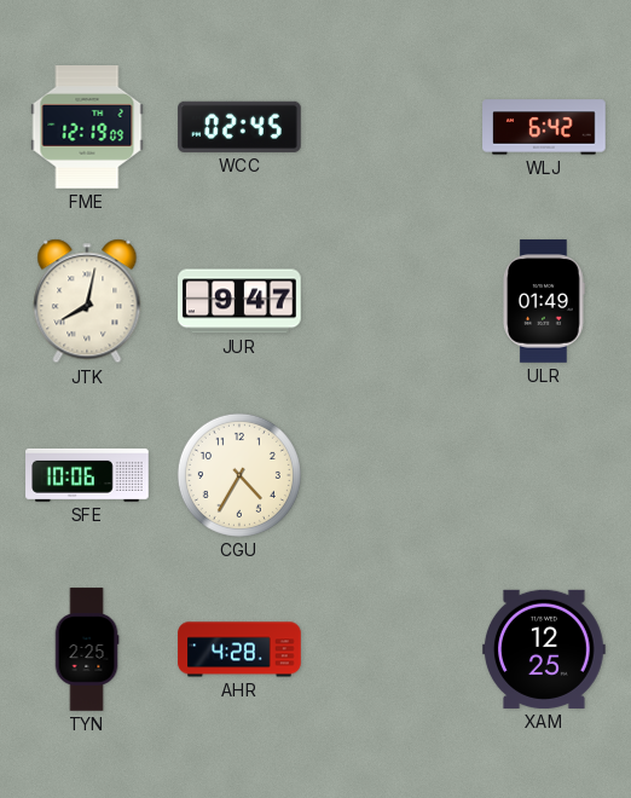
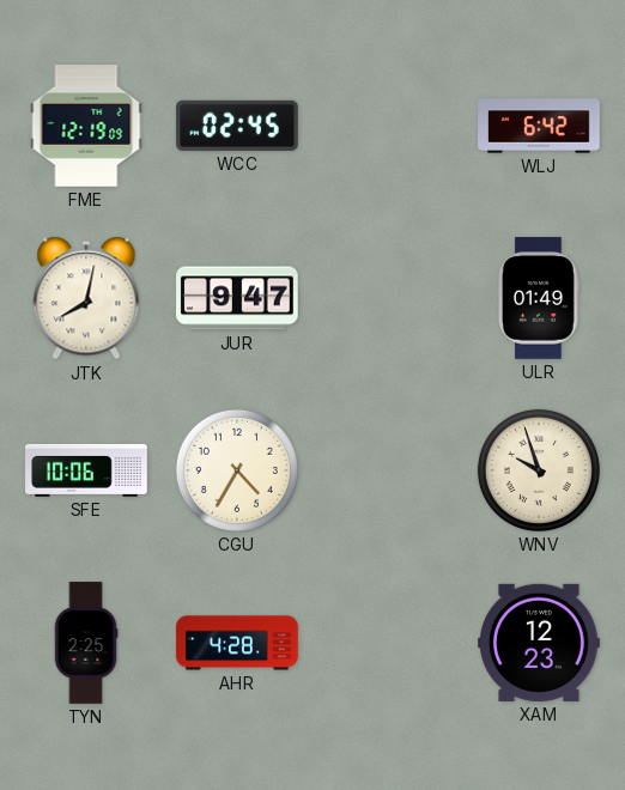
WNV: none -> 9:57
XAM: 12:25 -> 12:23
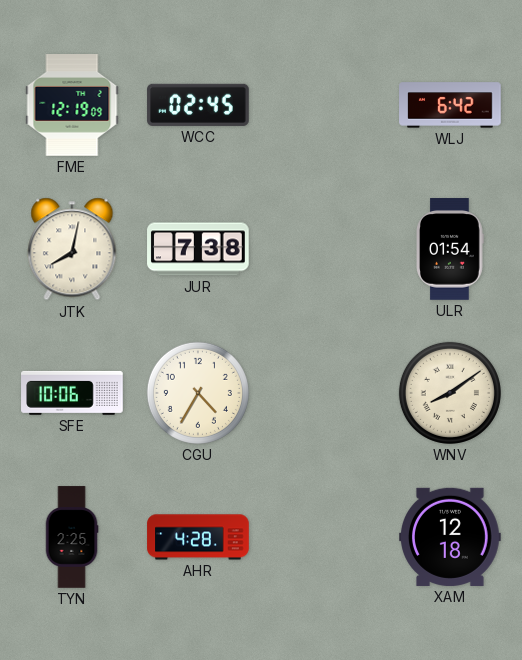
JUR: 9:47 -> 7:38
ULR: 01:49 -> 01:54
WNV: 9:57 -> 8:09
XAM: 12:23 -> 12:18
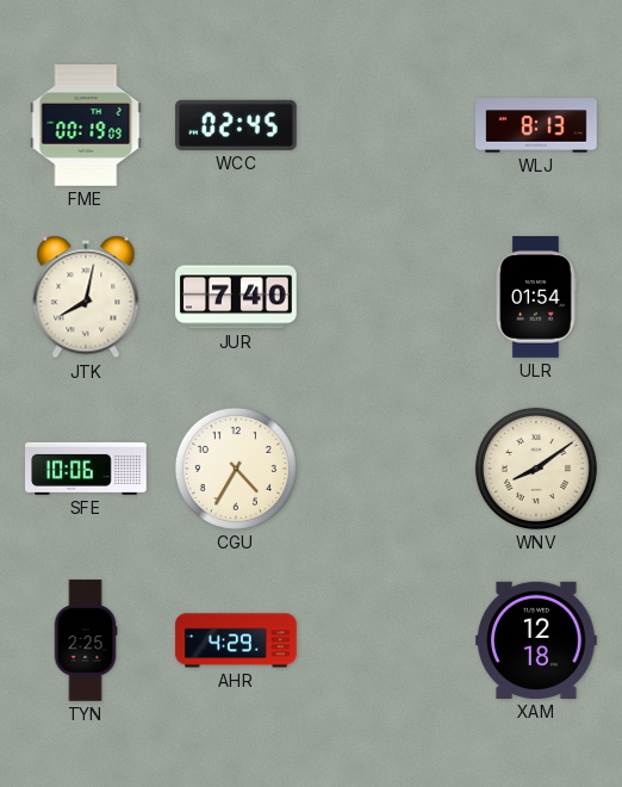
FME: 12:19 -> 00:19
WLJ: 6:42 -> 8:13
JUR: 7:38 -> 7:40
AHR: 4:28 -> 4:29
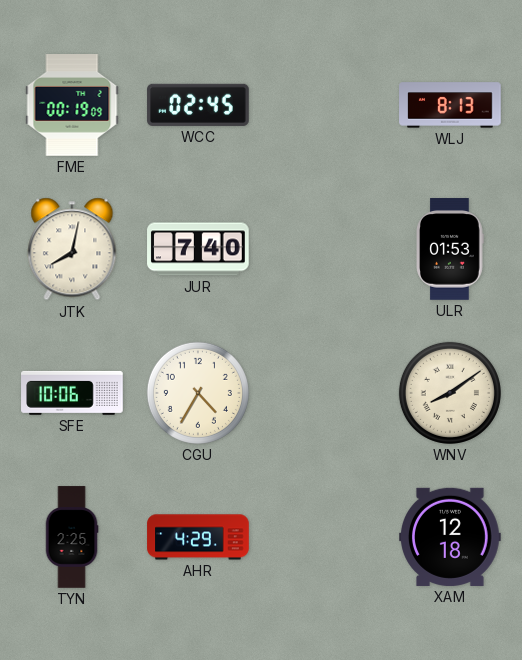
ULR: 01:54 -> 01:53
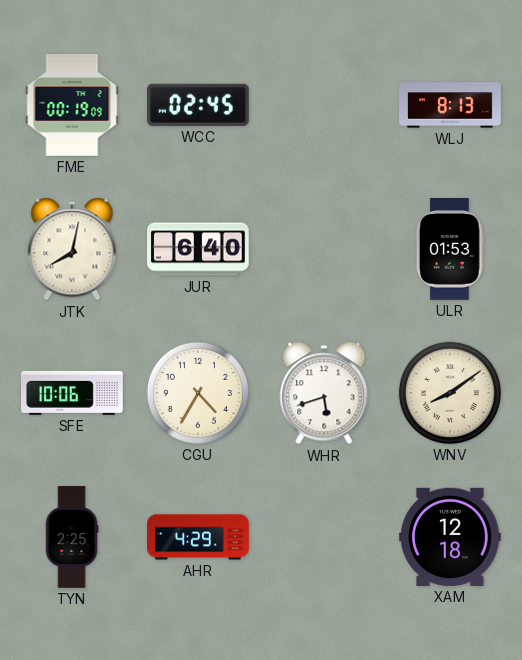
JUR: 7:40 -> 6:40
WHR: none -> 5:42
